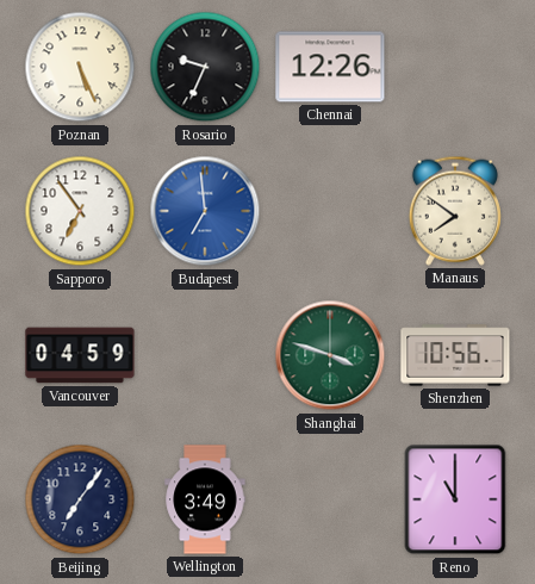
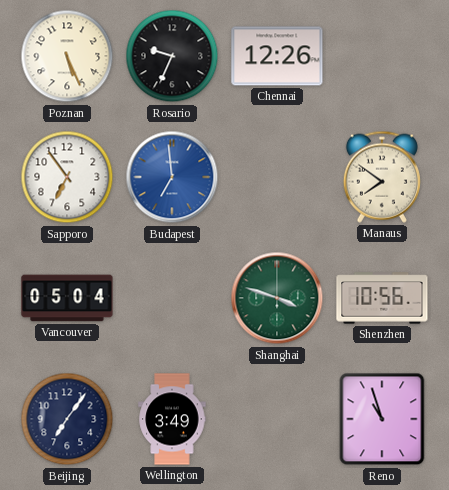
Vancouver: 04:59 -> 05:04
Reno: 11:00 -> 10:57
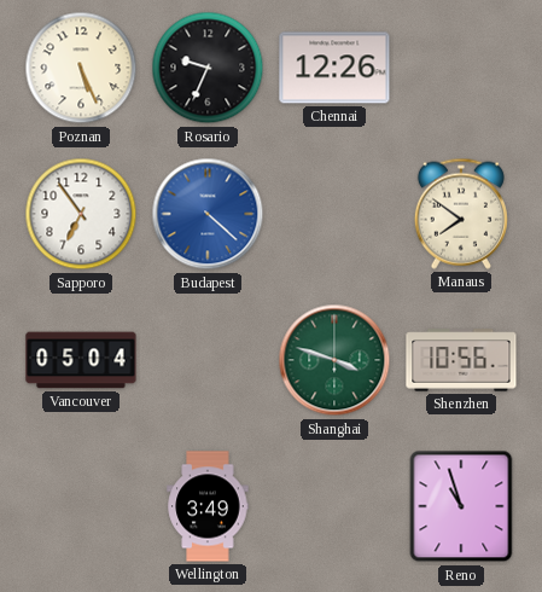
Budapest: 6:59 -> 4:22
Beijing: 7:06 -> none
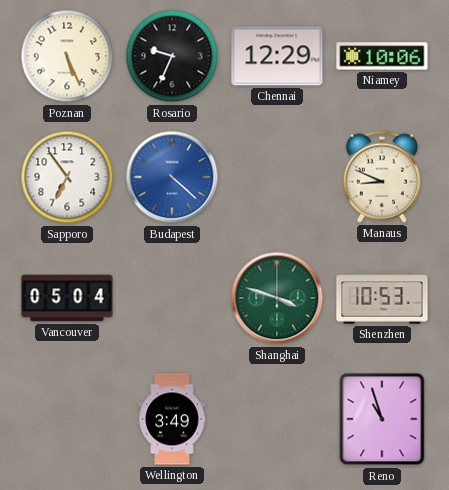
Chennai: 12:26 -> 12:29
Niamey: none -> 10:06
Manaus: 7:51 -> 8:49
Shenzhen: 10:56 -> 10:53
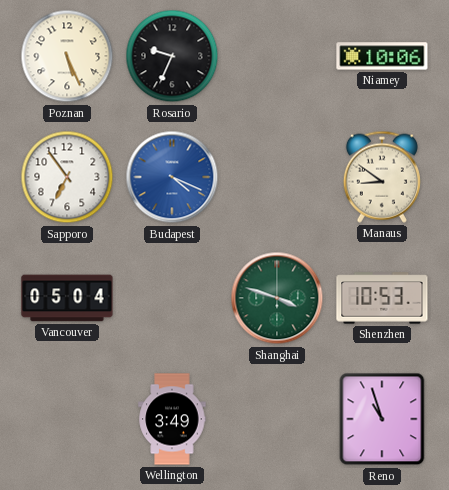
Chennai: 12:29 -> none
Budapest: 4:22 -> 4:19
Manaus: 8:49 -> 8:51
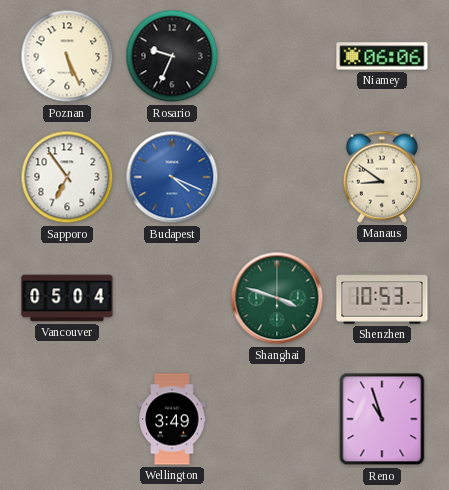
Niamey: 10:06 -> 06:06
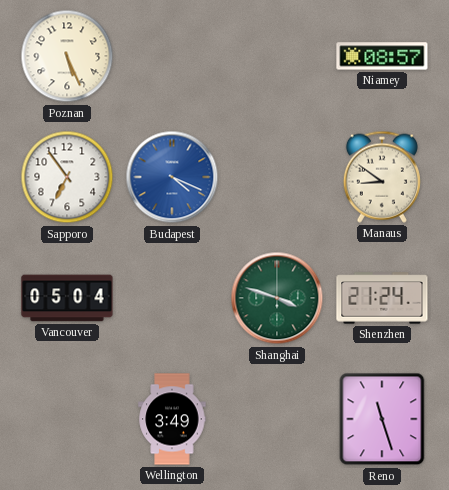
Rosario: 9:34 -> none
Niamey: 06:06 -> 08:57
Shenzhen: 10:53 -> 21:24
Reno: 10:57 -> 11:27
